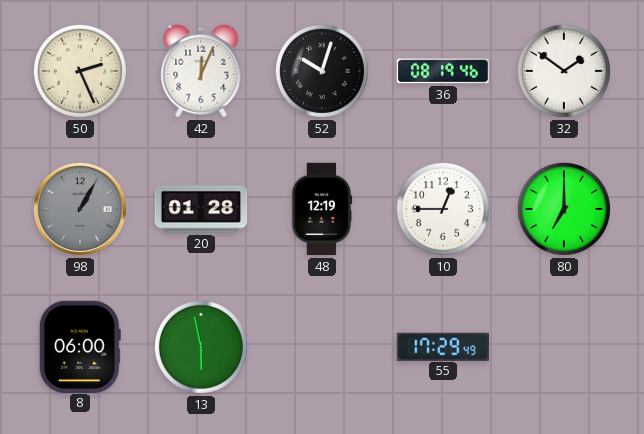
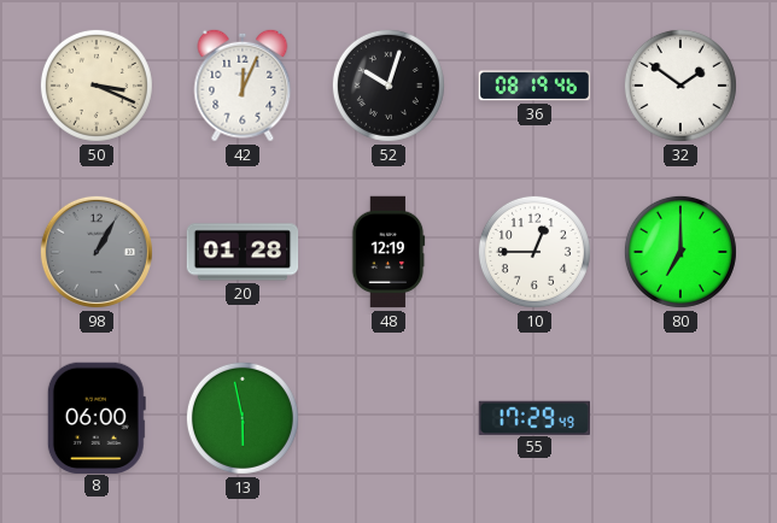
50: 2:26 -> 3:19
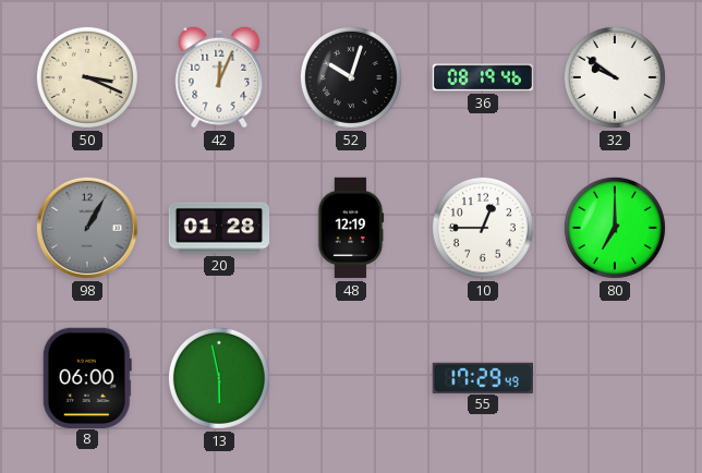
32: 1:51 -> 9:51
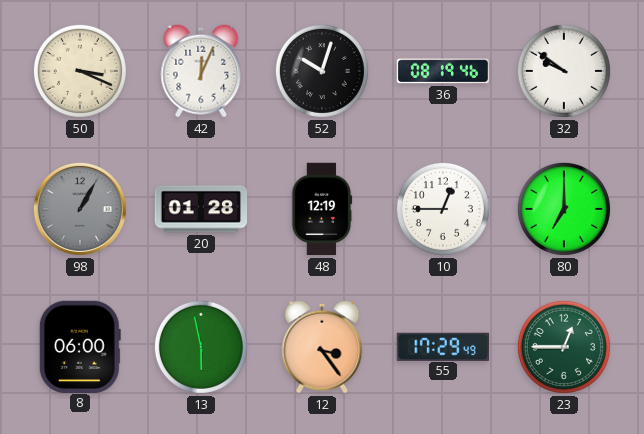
12: none -> 3:24
23: none -> 12:45
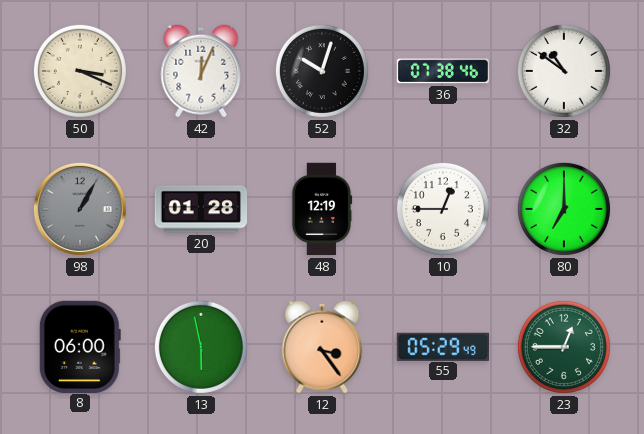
36: 08:19 -> 07:38
32: 9:51 -> 10:51
55: 17:29 -> 05:29
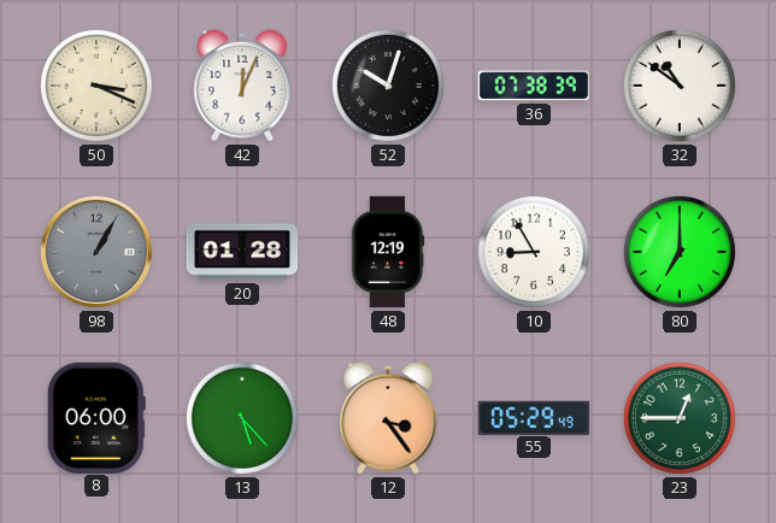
36: 07:38:46 -> 07:38:39
10: 12:45 -> 8:55
13: 5:58 -> 5:23
